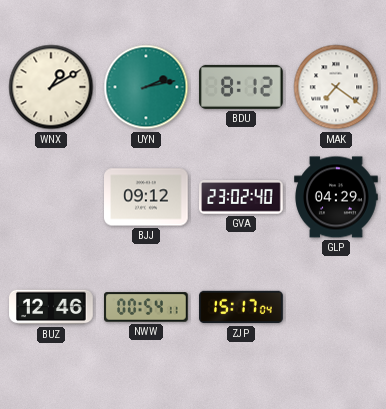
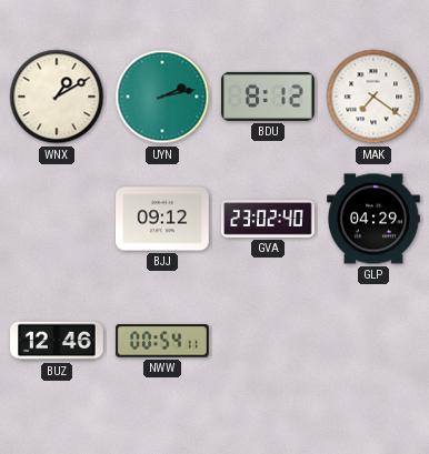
ZJP: 15:17 -> none
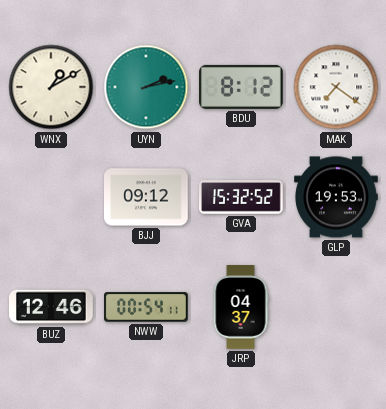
GVA: 23:02 -> 15:32
GLP: 04:29 -> 19:53
JRP: none -> 04:37
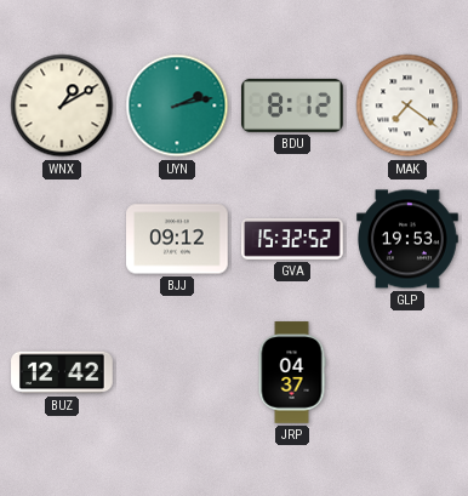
BUZ: 12:46 -> 12:42
NWW: 00:54 -> none
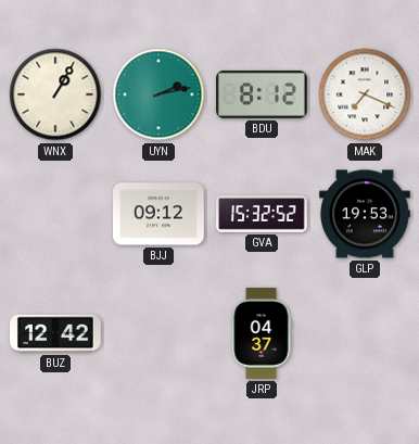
WNX: 1:10 -> 1:05
MAK: 7:21 -> 7:19
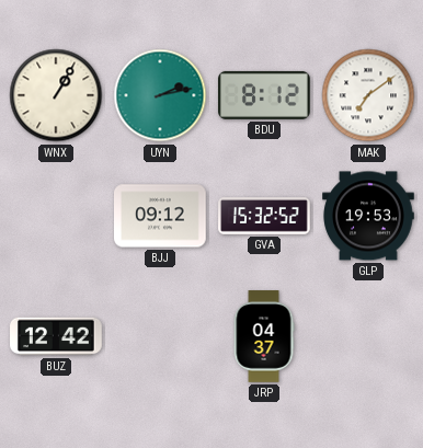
MAK: 7:19 -> 7:09
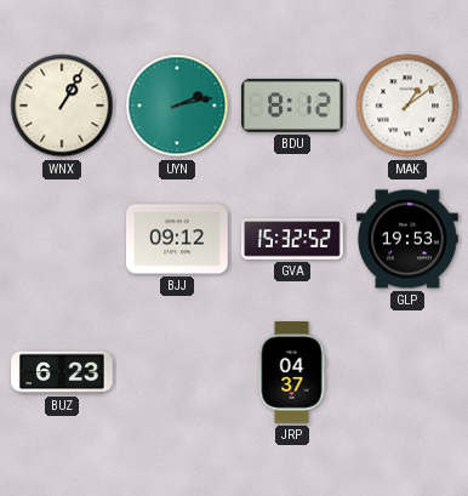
MAK: 7:09 -> 1:09
BUZ: 12:42 -> 6:23
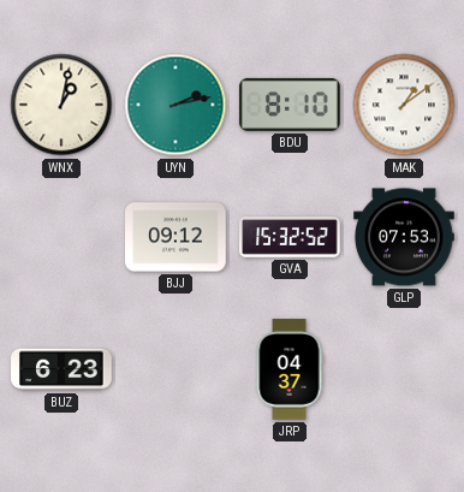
WNX: 1:05 -> 1:02
BDU: 8:12 -> 8:10
GLP: 19:53 -> 07:53
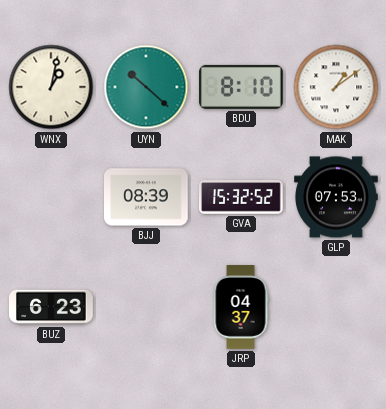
UYN: 2:13 -> 10:22
BJJ: 09:12 -> 08:39
